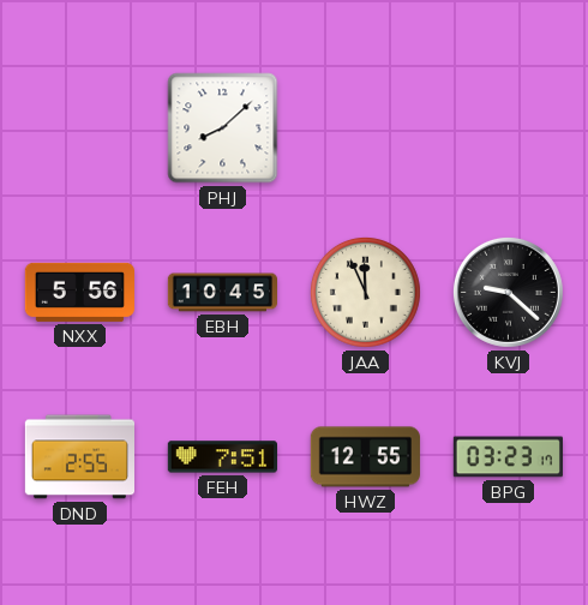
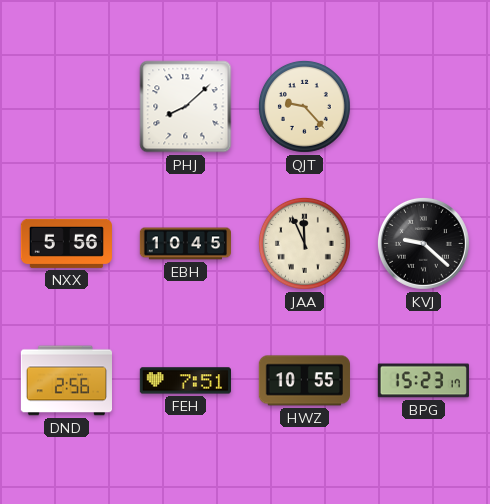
QJT: none -> 9:23
DND: 2:55 -> 2:56
HWZ: 12:55 -> 10:55
BPG: 03:23 -> 15:23
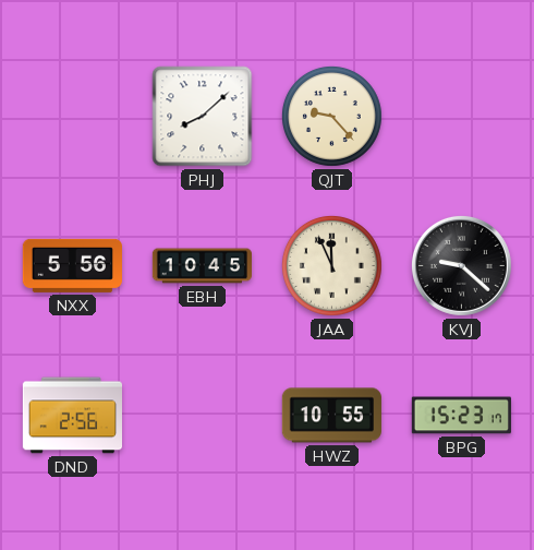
FEH: 7:51 -> none
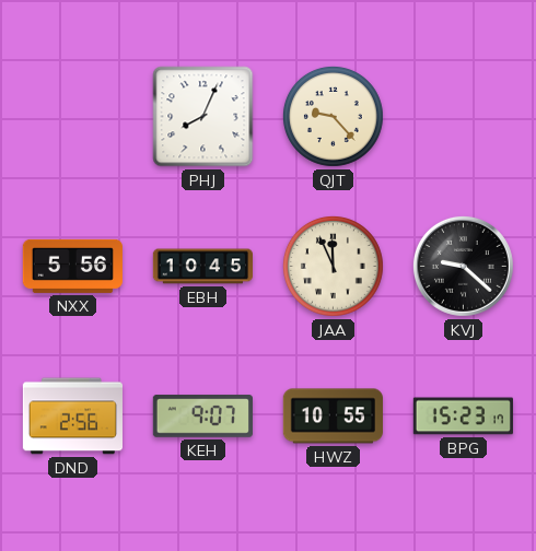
PHJ: 8:08 -> 8:04
KEH: none -> 9:07
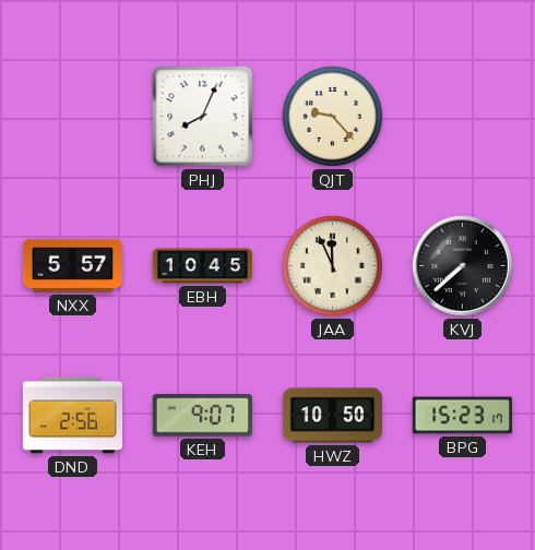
NXX: 5:56 -> 5:57
KVJ: 9:22 -> 7:38
HWZ: 10:55 -> 10:50
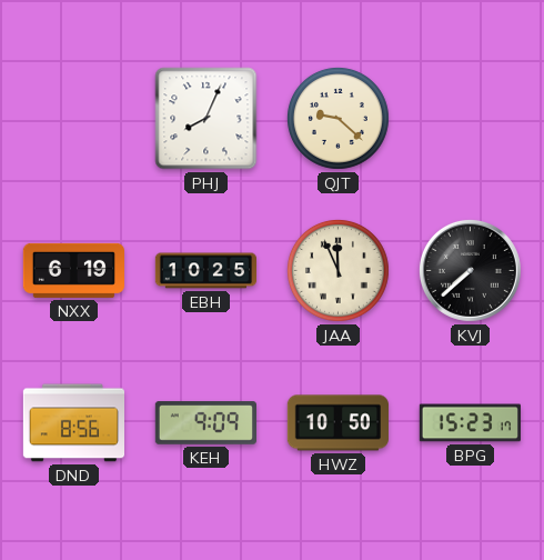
QJT: 9:23 -> 9:22
NXX: 5:57 -> 6:19
EBH: 10:45 -> 10:25
DND: 2:56 -> 8:56
KEH: 9:07 -> 9:09
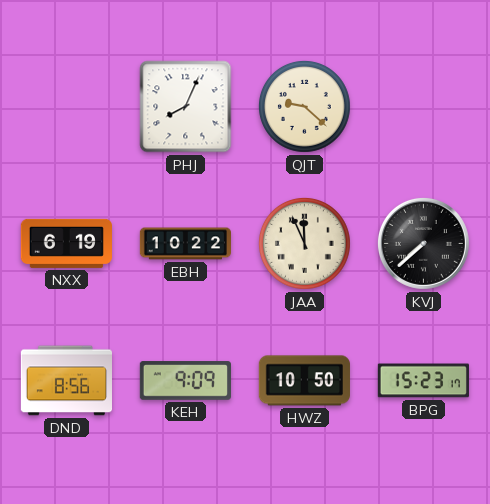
EBH: 10:25 -> 10:22
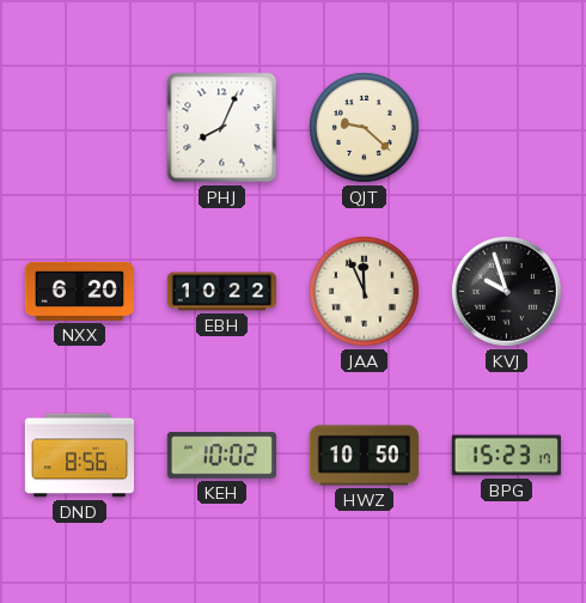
NXX: 6:19 -> 6:20
KVJ: 7:38 -> 9:57
KEH: 9:09 -> 10:02
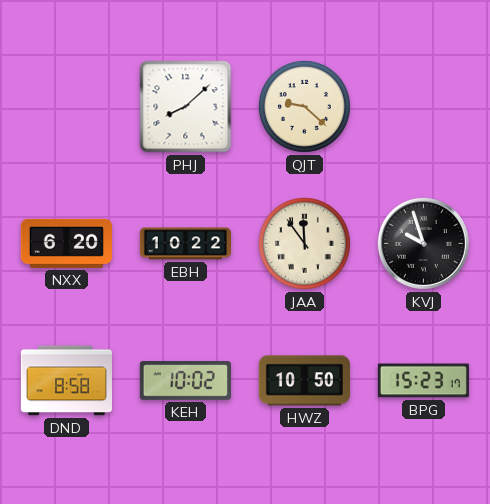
PHJ: 8:04 -> 8:08
JAA: 11:56 -> 11:54
DND: 8:56 -> 8:58
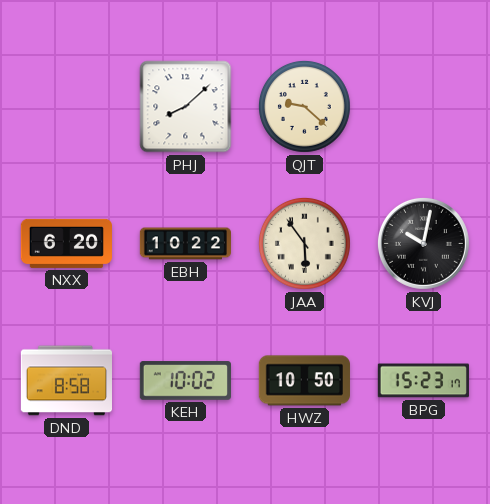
JAA: 11:54 -> 5:54
KVJ: 9:57 -> 10:02
